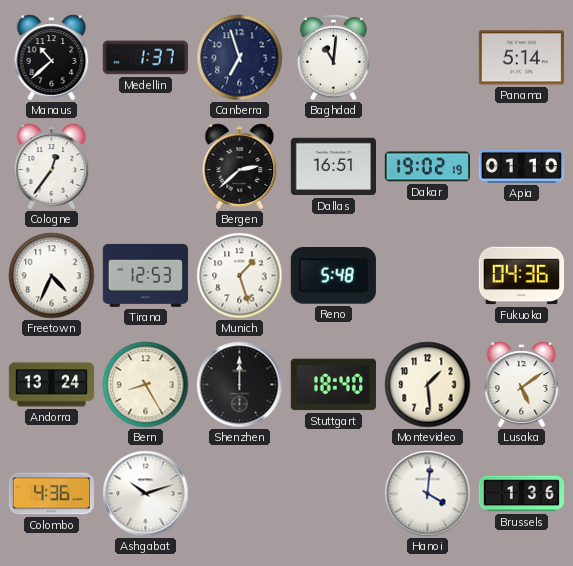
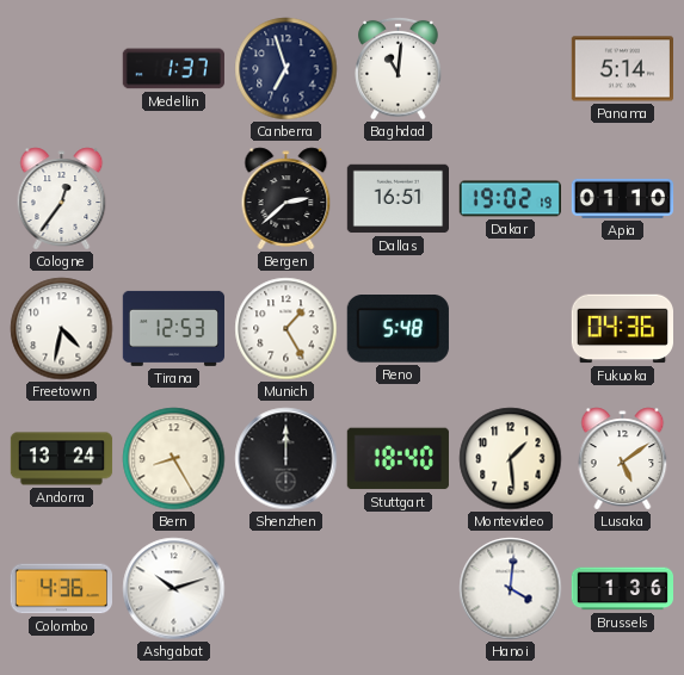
Manaus: 10:38 -> none
Freetown: 4:34 -> 4:32
Munich: 1:27 -> 1:25
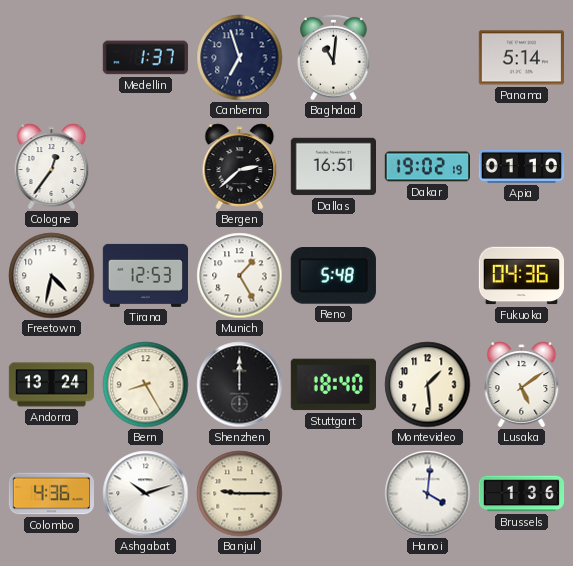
Banjul: none -> 9:15
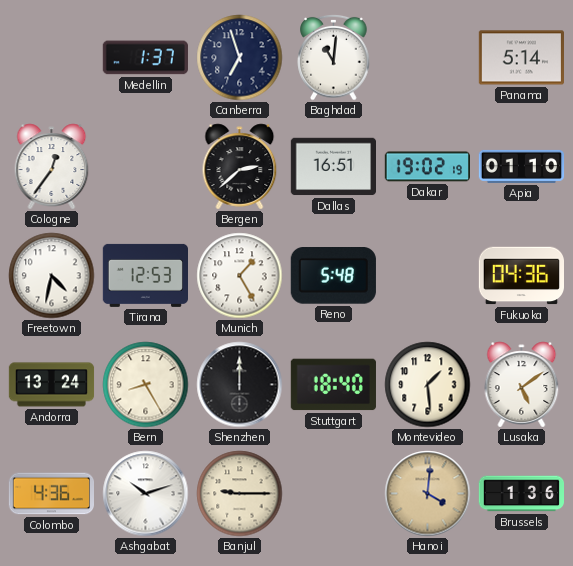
Hanoi dial: white -> champagne
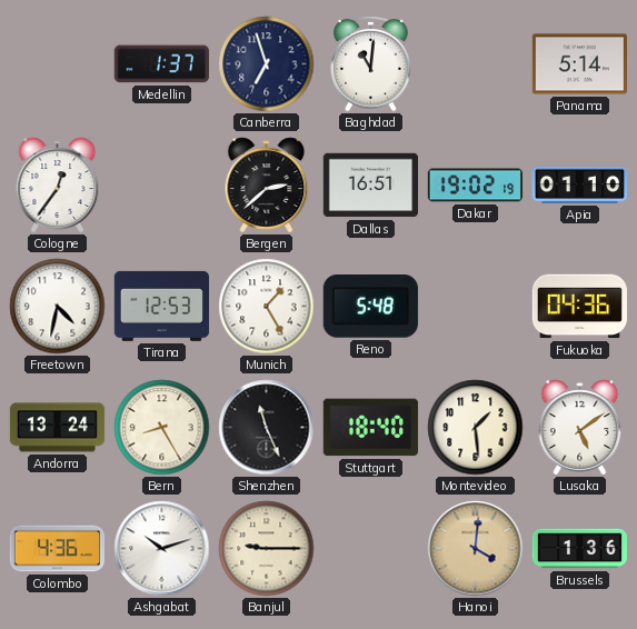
Shenzhen: 12:00 -> 11:26
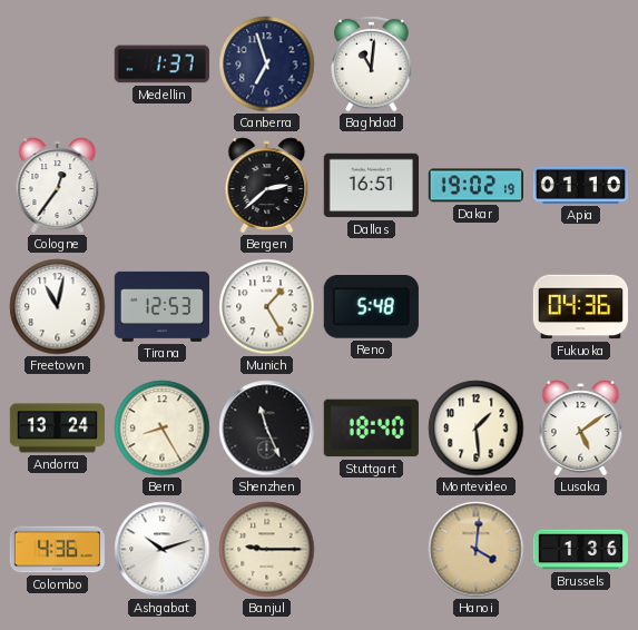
Panama: 5:14 -> none
Freetown: 4:32 -> 11:02
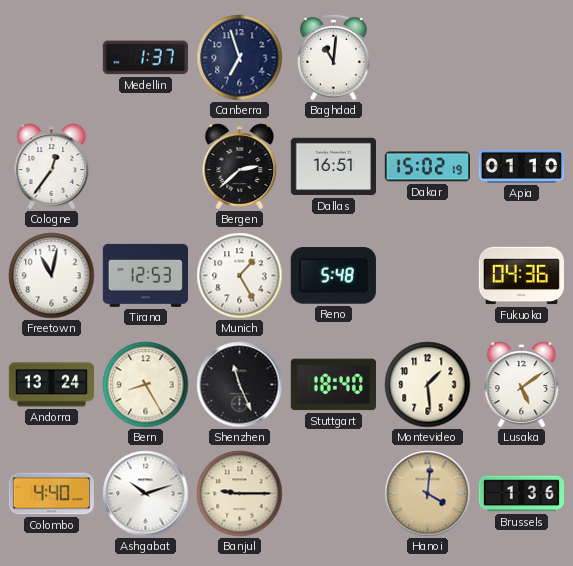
Dakar: 19:02 -> 15:02
Colombo: 4:36 -> 4:40
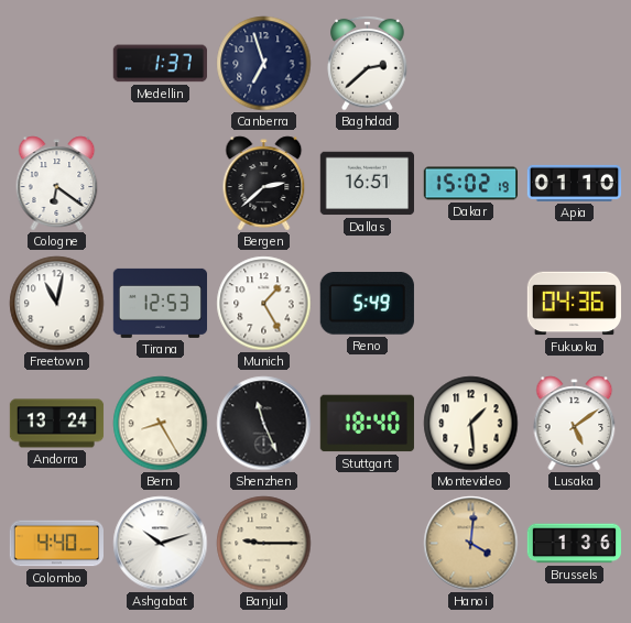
Baghdad: 11:01 -> 2:38
Cologne: 12:36 -> 6:21
Reno: 5:48 -> 5:49
